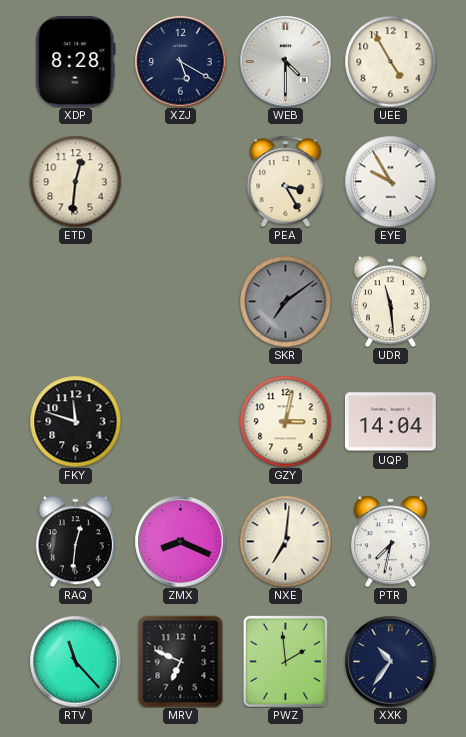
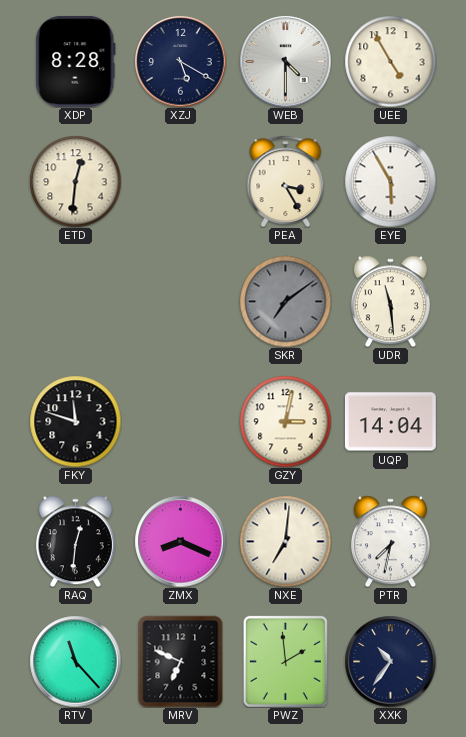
EYE: 9:55 -> 5:55
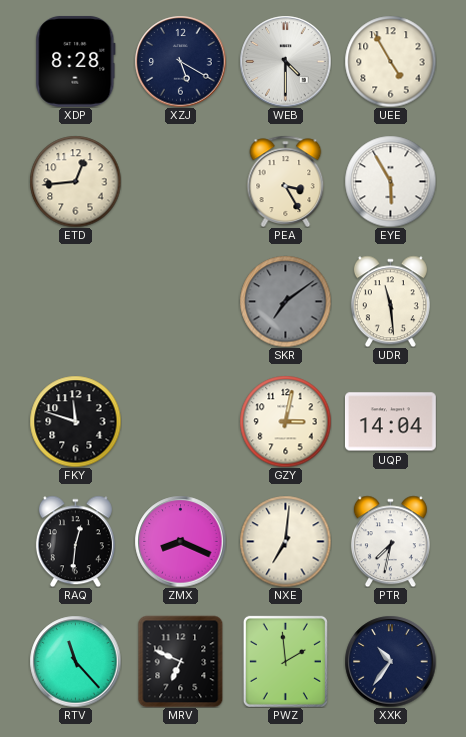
ETD: 12:31 -> 12:44
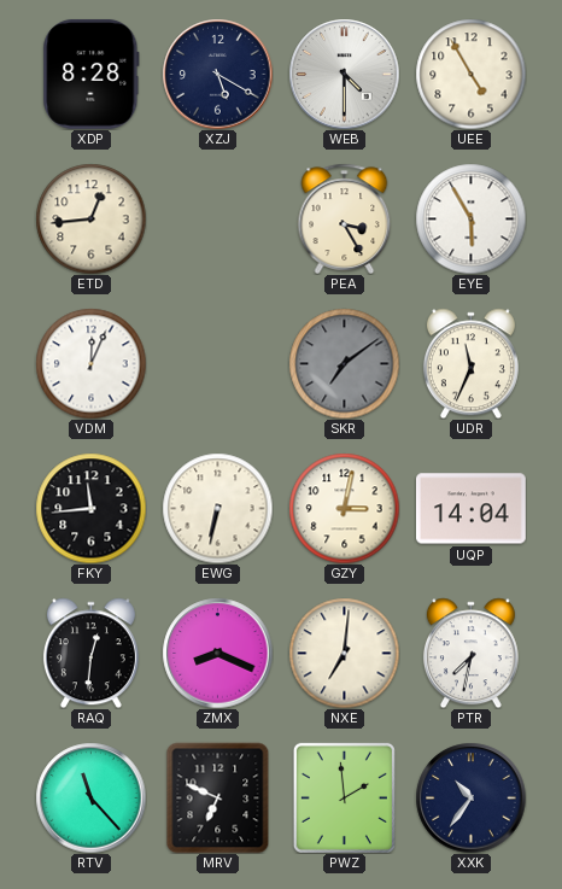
VDM: none -> 12:04
UDR: 11:29 -> 11:34
FKY: 11:48 -> 11:44
EWG: none -> 6:32
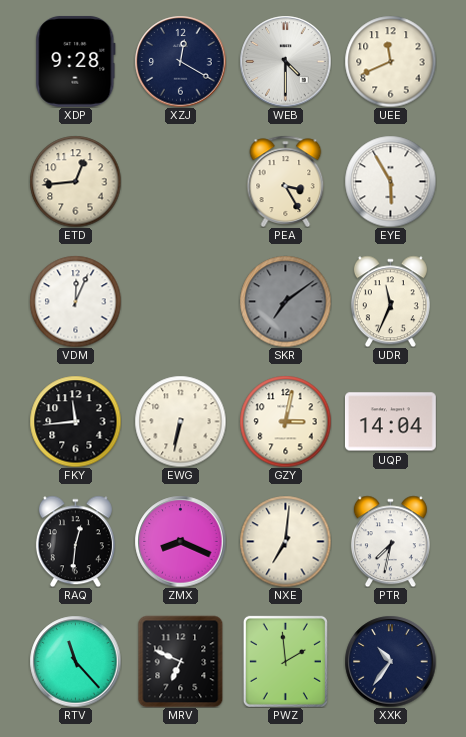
XDP: 8:28 -> 9:28
XZJ: 5:20 -> 12:20
UEE: 4:55 -> 11:41
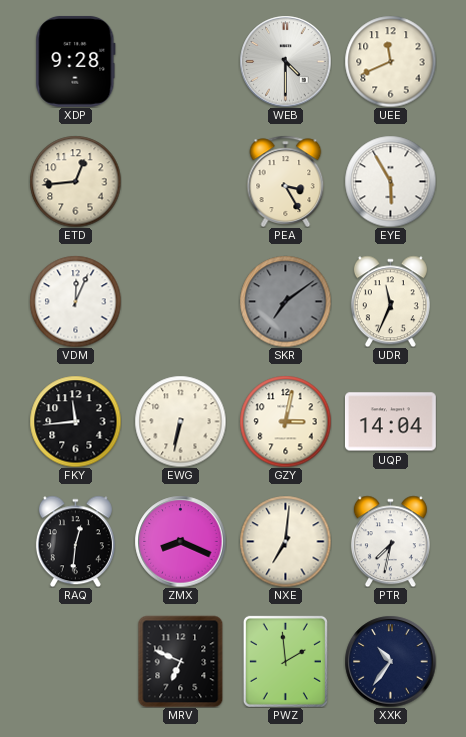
XZJ: 12:20 -> none
RTV: 11:23 -> none
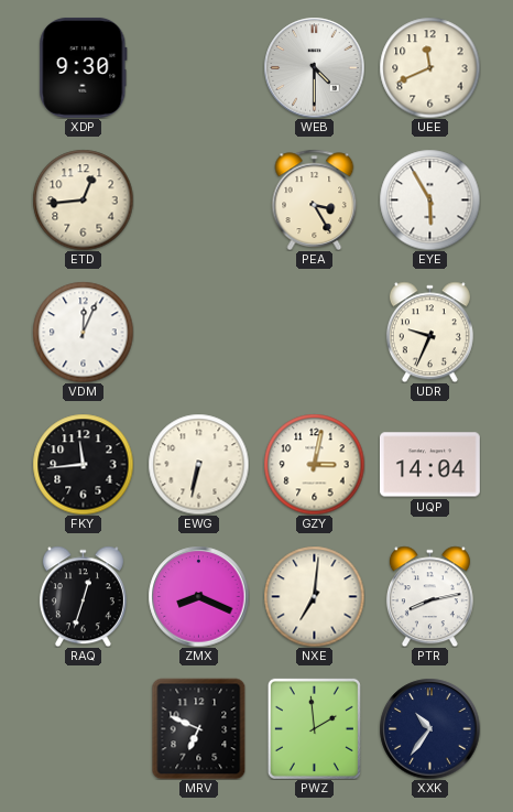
XDP: 9:28 -> 9:30
SKR: 7:09 -> none
UDR: 11:34 -> 9:34
RAQ: 12:31 -> 12:33
PTR: 7:32 -> 8:13
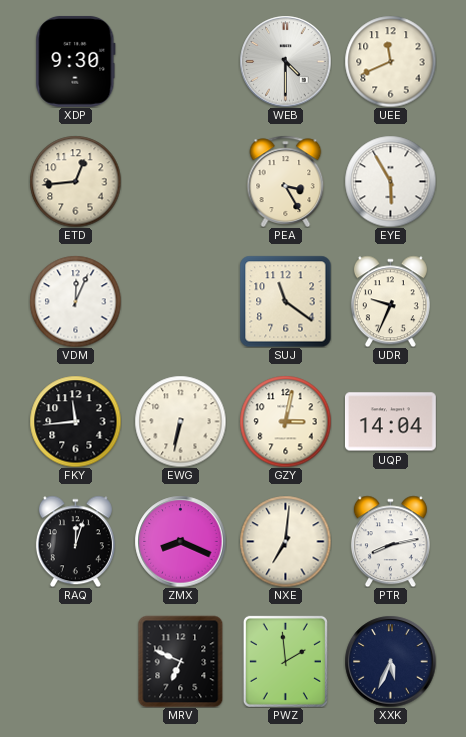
SUJ: none -> 11:21
RAQ: 12:33 -> 12:03
XXK: 10:36 -> 5:34
